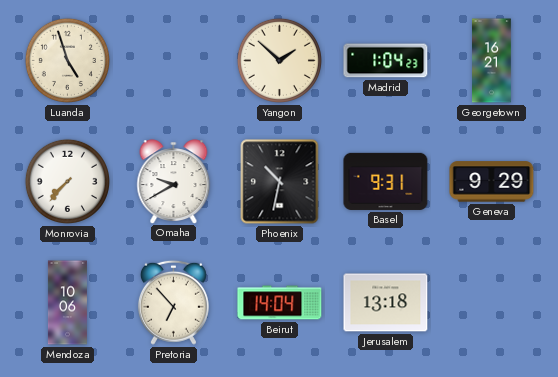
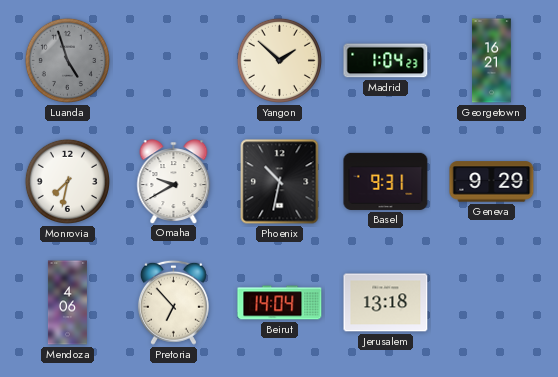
Luanda dial: cream -> grey
Monrovia: 7:37 -> 7:32
Mendoza: 10:06 -> 4:06
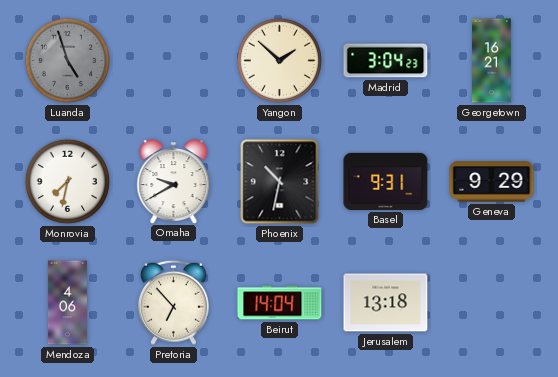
Madrid: 1:04 -> 3:04
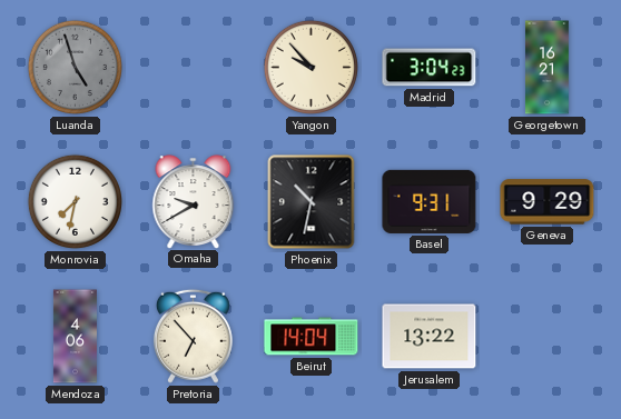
Yangon: 1:52 -> 9:53
Jerusalem: 13:18 -> 13:22
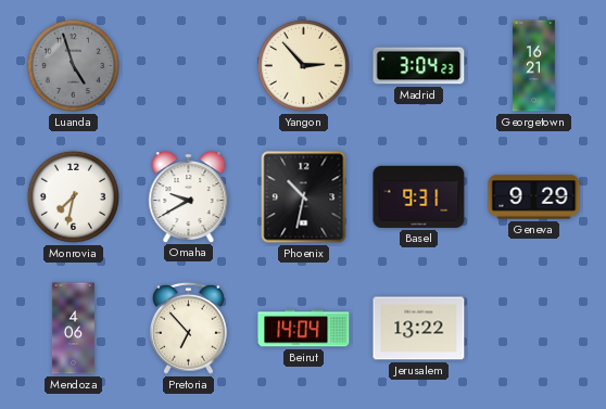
Yangon: 9:53 -> 2:53
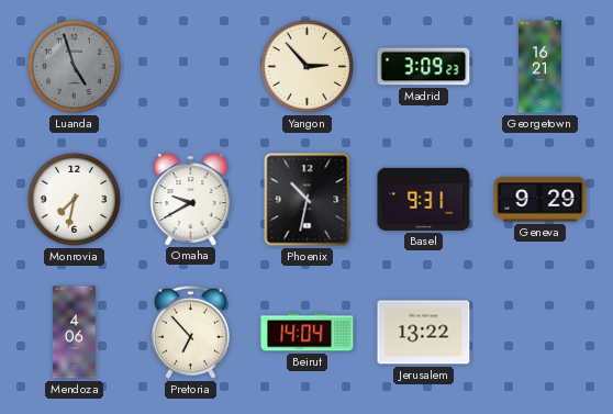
Madrid: 3:04 -> 3:09
